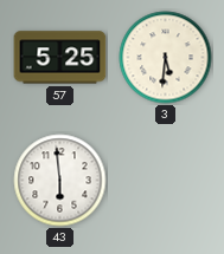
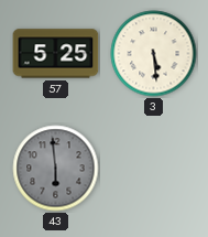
3: 5:31 -> 5:29
43 dial: white -> grey
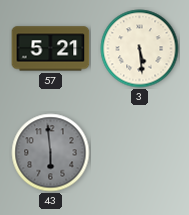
57: 5:25 -> 5:21
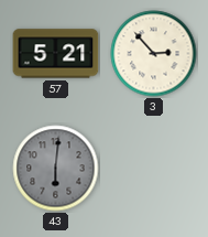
3: 5:29 -> 2:53
43: 5:59 -> 6:01
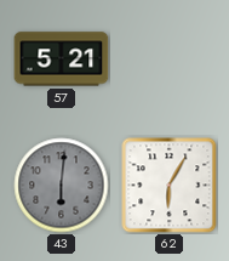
3: 2:53 -> none
62: none -> 6:05
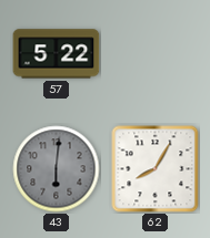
57: 5:21 -> 5:22
62: 6:05 -> 8:05
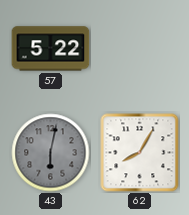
43: 6:01 -> 6:02
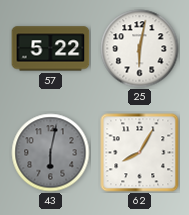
25: none -> 6:02
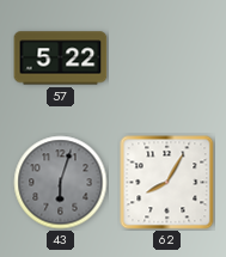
25: 6:02 -> none
43: 6:02 -> 6:03
